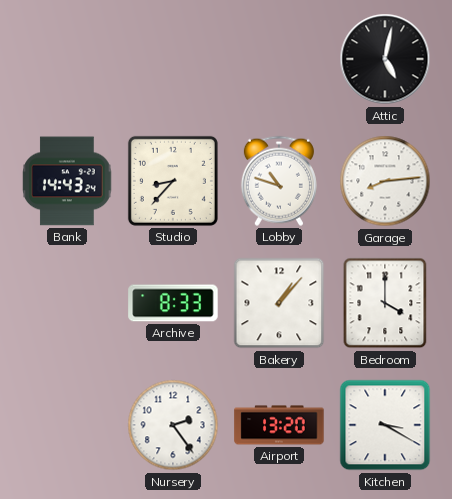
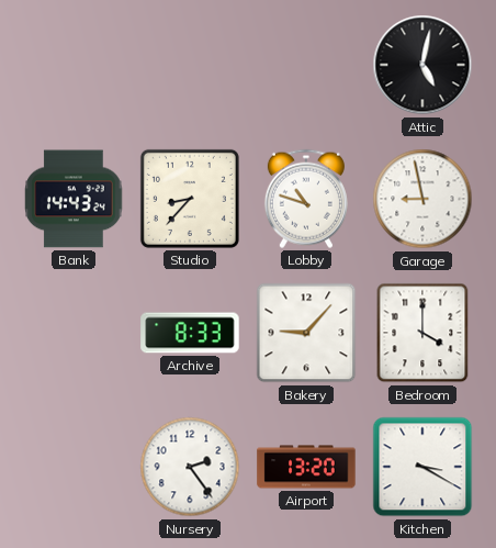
Garage: 8:14 -> 8:58
Bakery: 1:07 -> 9:07
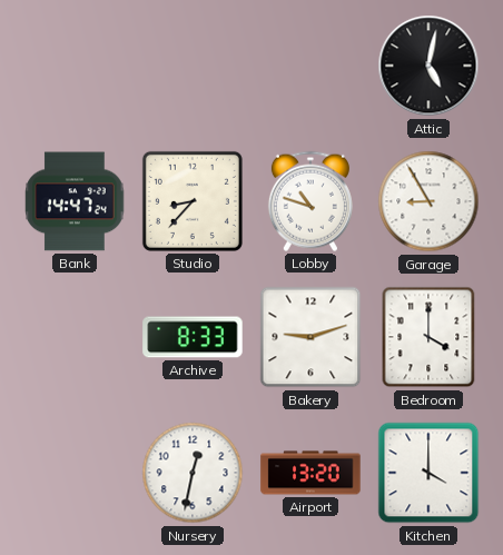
Bank: 14:43 -> 14:47
Garage: 8:58 -> 8:55
Bakery: 9:07 -> 9:12
Nursery: 2:24 -> 12:32
Kitchen: 3:20 -> 4:00
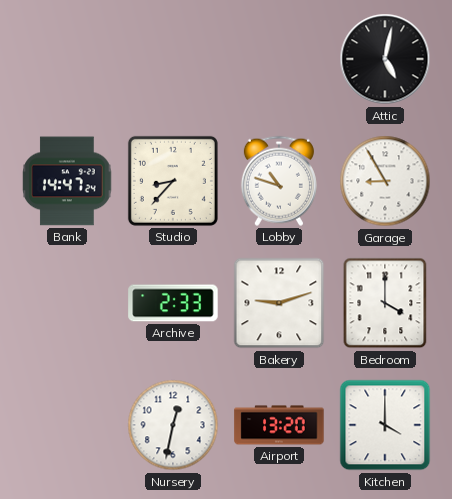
Archive: 8:33 -> 2:33
